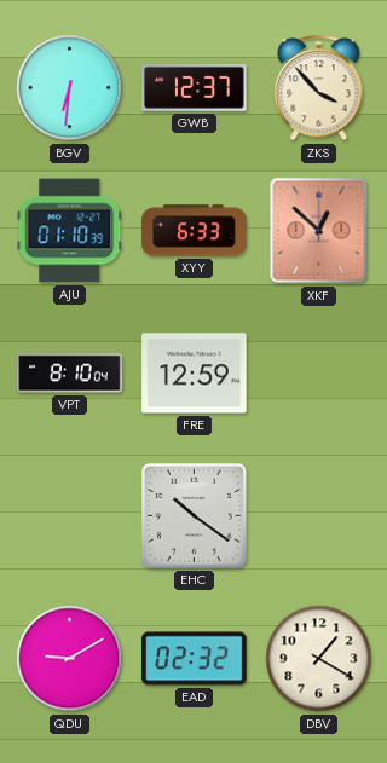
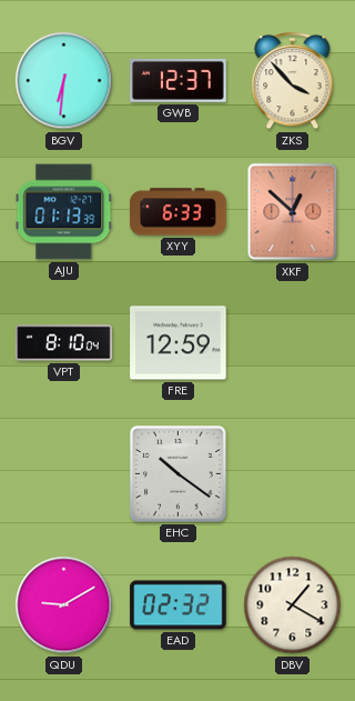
AJU: 01:10 -> 01:13
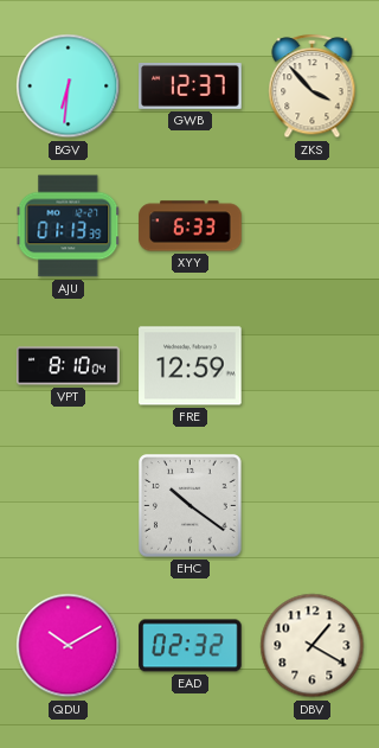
XKF: 12:52 -> none
QDU: 9:10 -> 10:10
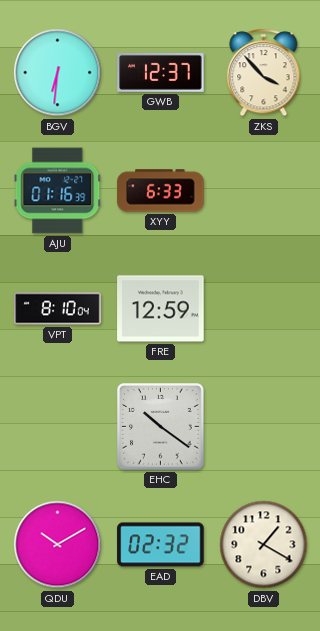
AJU: 01:13 -> 01:16
